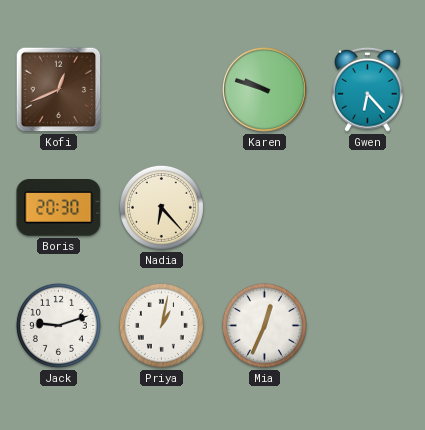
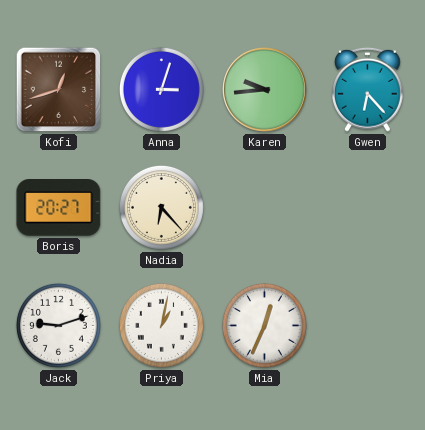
Kofi: 12:41 -> 12:42
Anna: none -> 3:03
Karen: 9:48 -> 9:44
Boris: 20:30 -> 20:27
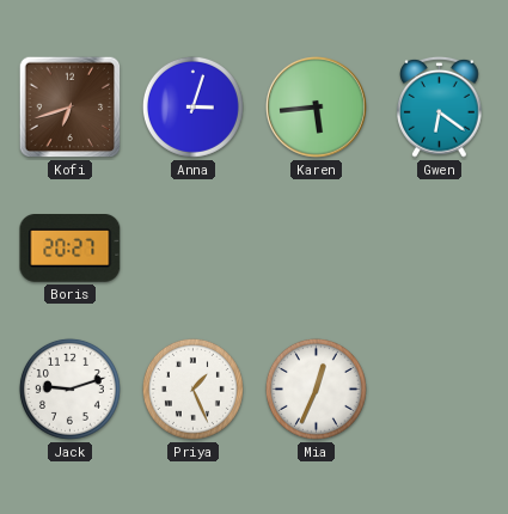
Kofi: 12:42 -> 6:42
Karen: 9:44 -> 5:44
Gwen: 6:23 -> 6:21
Nadia: 6:23 -> none
Priya: 1:02 -> 1:26
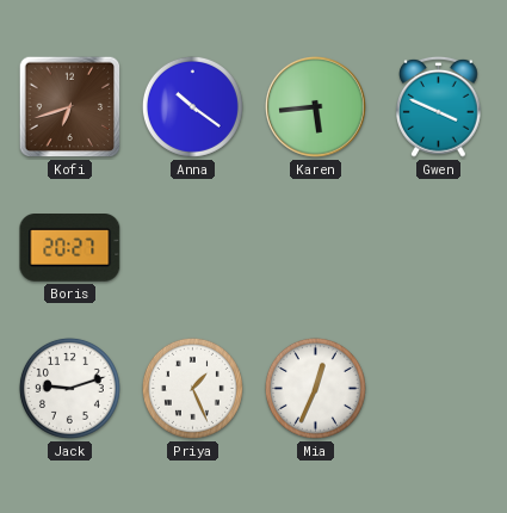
Anna: 3:03 -> 10:21
Gwen: 6:21 -> 3:49
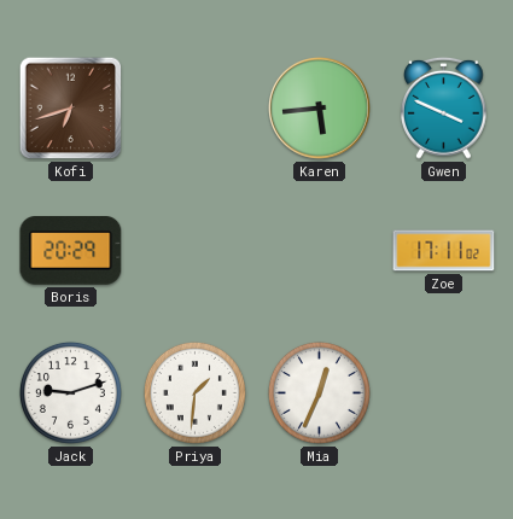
Anna: 10:21 -> none
Boris: 20:27 -> 20:29
Zoe: none -> 17:11
Priya: 1:26 -> 1:31
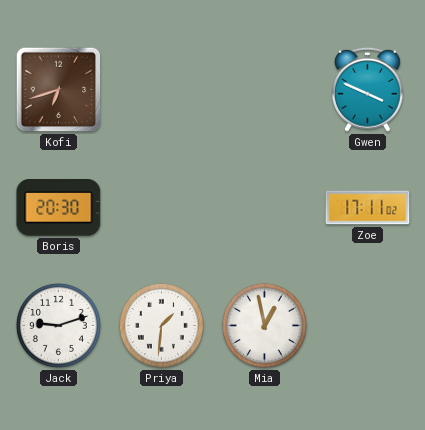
Karen: 5:44 -> none
Boris: 20:29 -> 20:30
Mia: 12:34 -> 12:58
